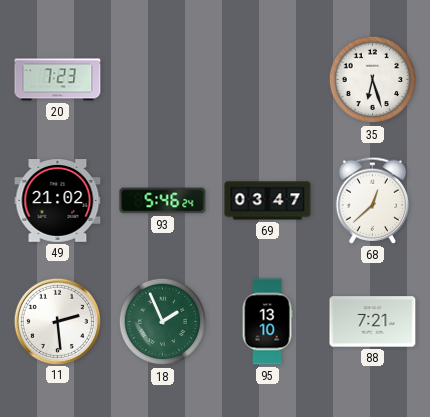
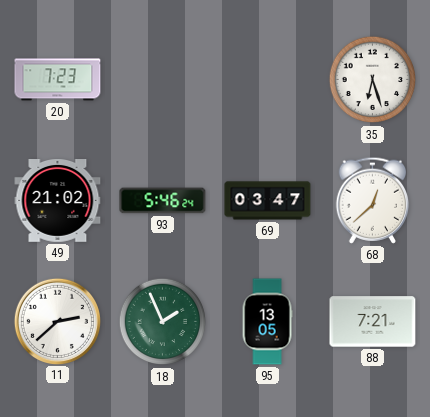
11: 2:29 -> 2:38
95: 13:10 -> 13:05
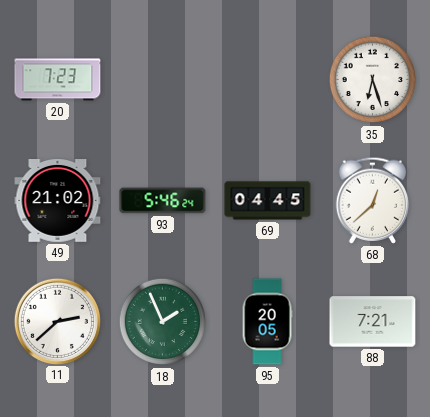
69: 03:47 -> 04:45
95: 13:05 -> 20:05
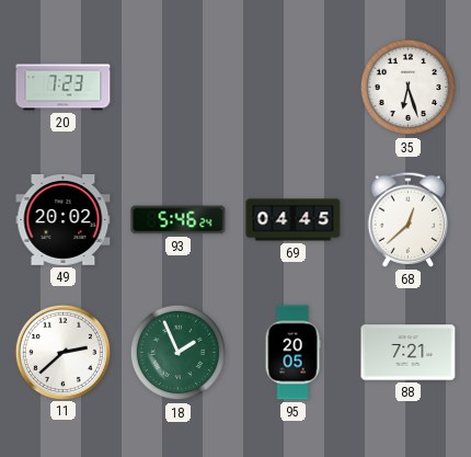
49: 21:02 -> 20:02
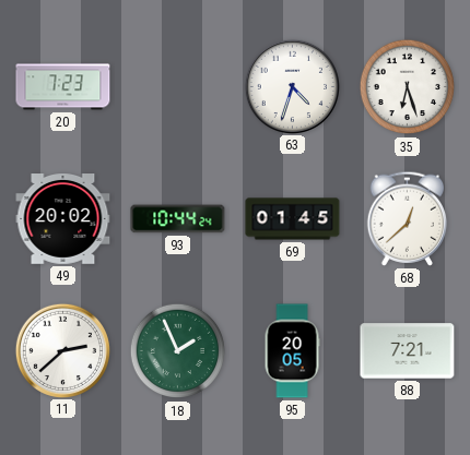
63: none -> 4:33
93: 5:46 -> 10:44
69: 04:45 -> 01:45
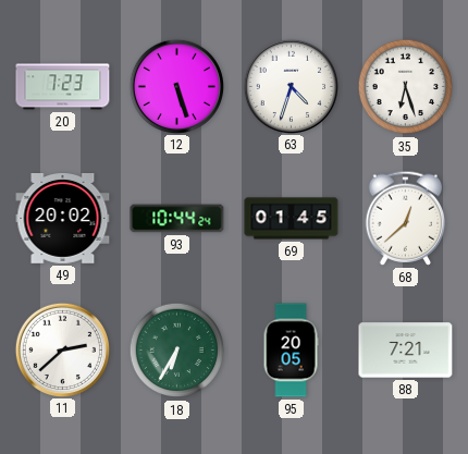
12: none -> 5:27
18: 1:56 -> 6:35
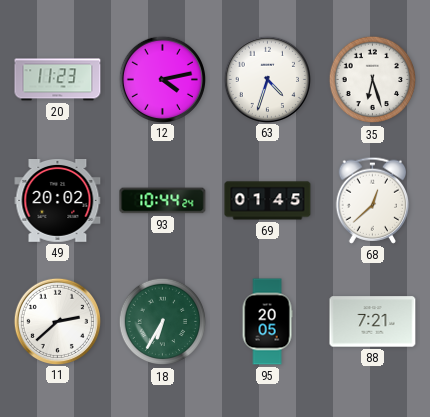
20: 7:23 -> 11:23
12: 5:27 -> 4:13
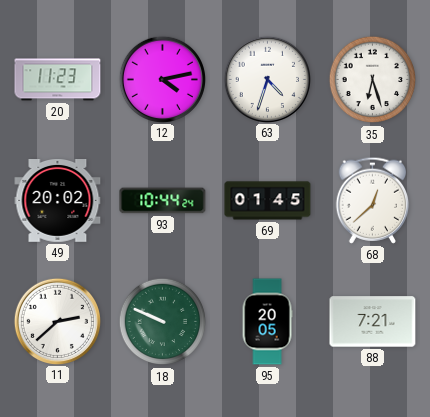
18: 6:35 -> 9:49
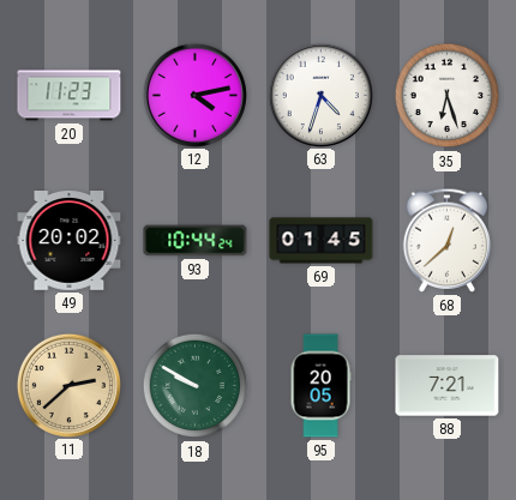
11 dial: white -> champagne
18: 9:49 -> 9:50
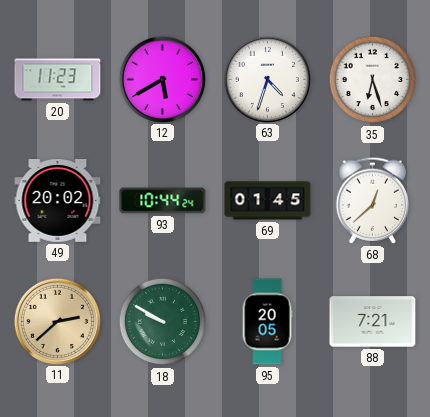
12: 4:13 -> 5:40
